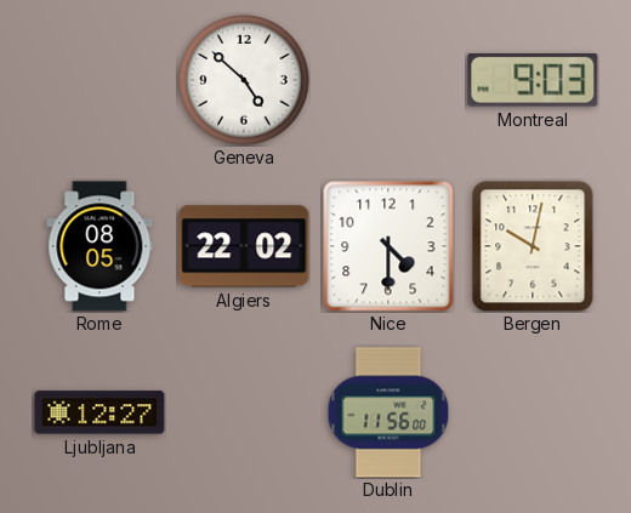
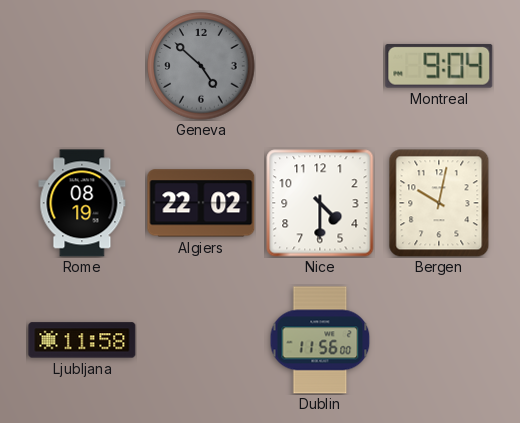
Geneva dial: white -> grey
Montreal: 9:03 -> 9:04
Rome: 08:05 -> 08:19
Ljubljana: 12:27 -> 11:58
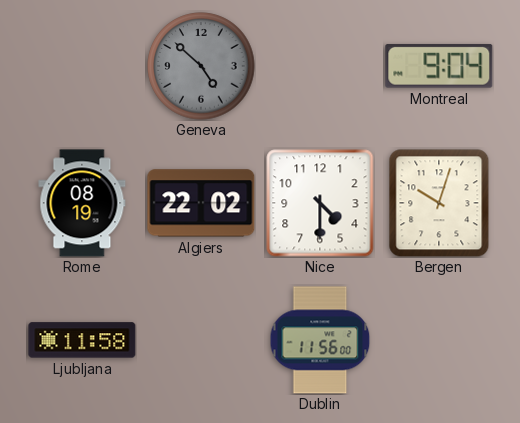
Bergen: 10:02 -> 10:03
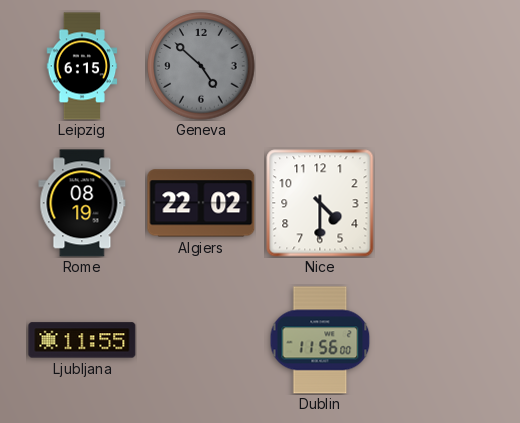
Leipzig: none -> 6:15
Montreal: 9:04 -> none
Bergen: 10:03 -> none
Ljubljana: 11:58 -> 11:55
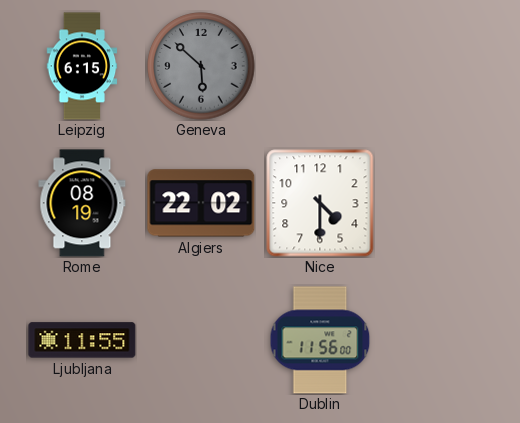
Geneva: 4:52 -> 5:52
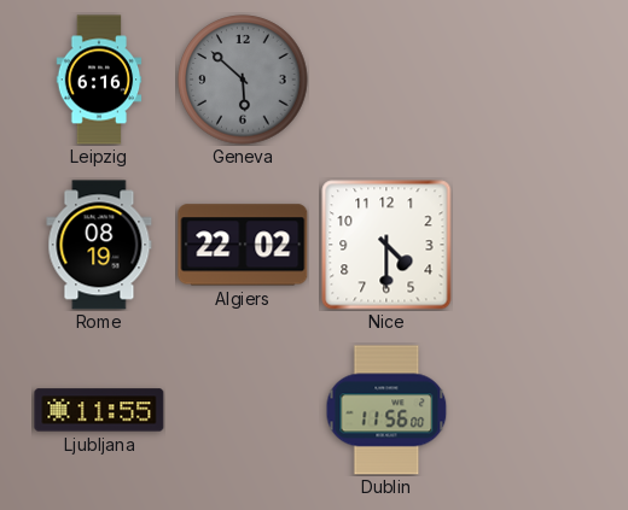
Leipzig: 6:15 -> 6:16
